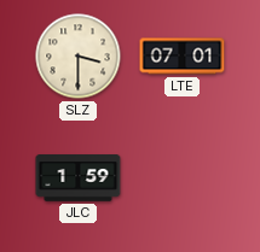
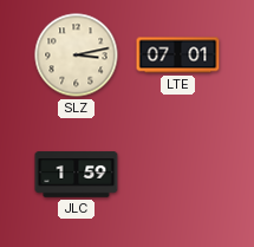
SLZ: 3:30 -> 3:13
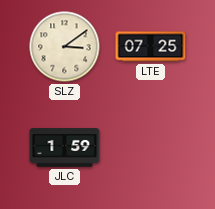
SLZ: 3:13 -> 3:09
LTE: 07:01 -> 07:25
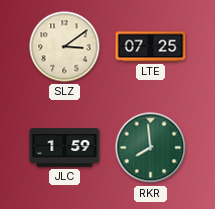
RKR: none -> 7:59
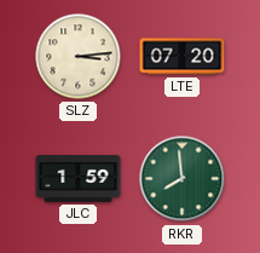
SLZ: 3:09 -> 3:14
LTE: 07:25 -> 07:20
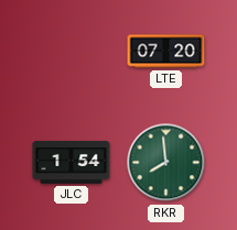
SLZ: 3:14 -> none
JLC: 1:59 -> 1:54
